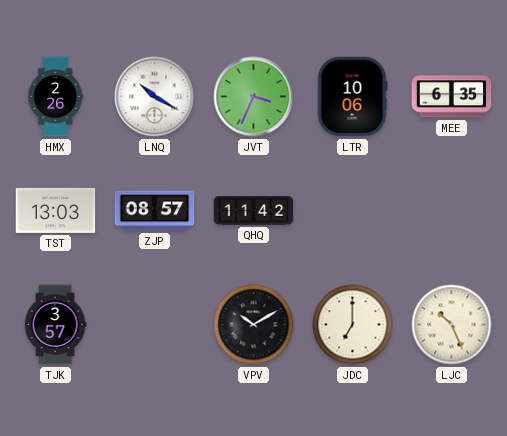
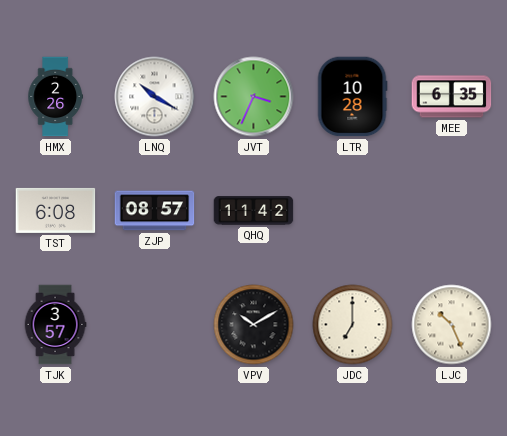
LTR: 10:06 -> 10:28
TST: 13:03 -> 6:08
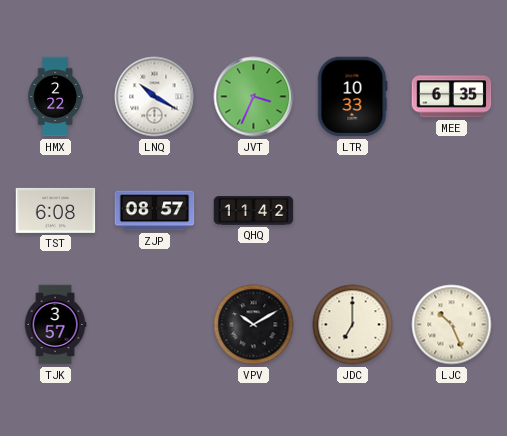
HMX: 2:26 -> 2:22
LTR: 10:28 -> 10:33
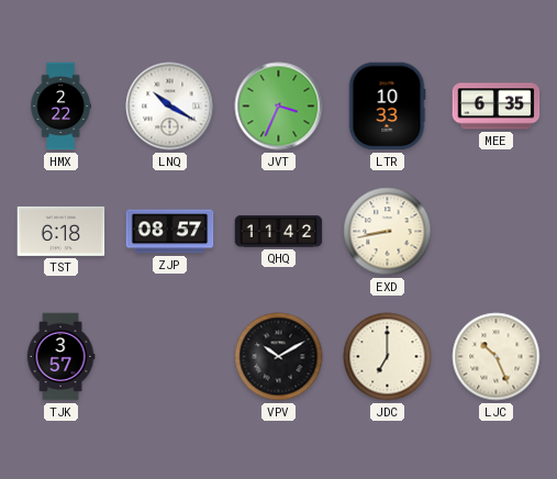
TST: 6:08 -> 6:18
EXD: none -> 8:43
